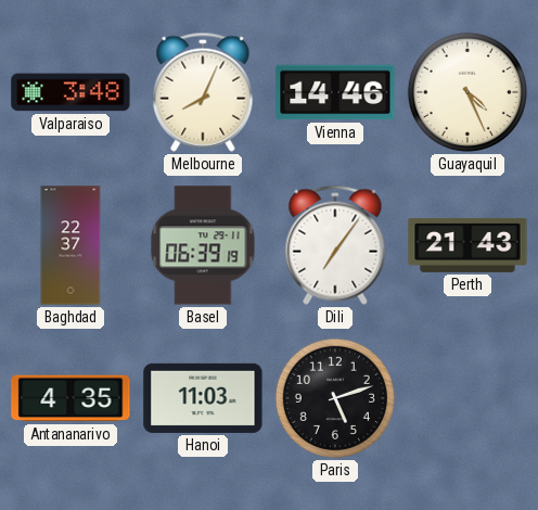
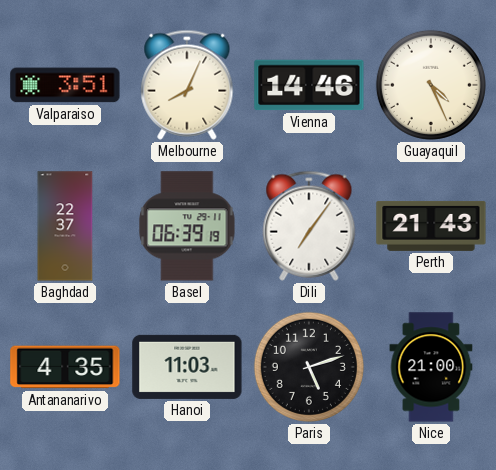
Valparaiso: 3:48 -> 3:51
Nice: none -> 21:00
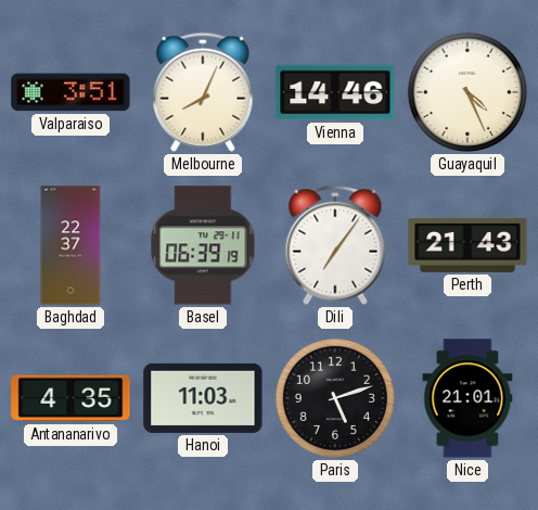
Nice: 21:00 -> 21:01
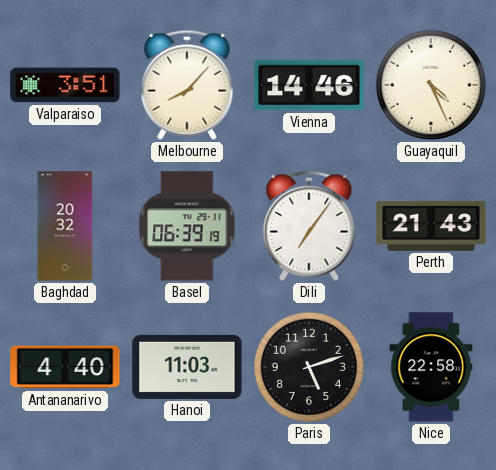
Melbourne: 8:04 -> 8:07
Baghdad: 22:37 -> 20:32
Antananarivo: 4:35 -> 4:40
Nice: 21:01 -> 22:58
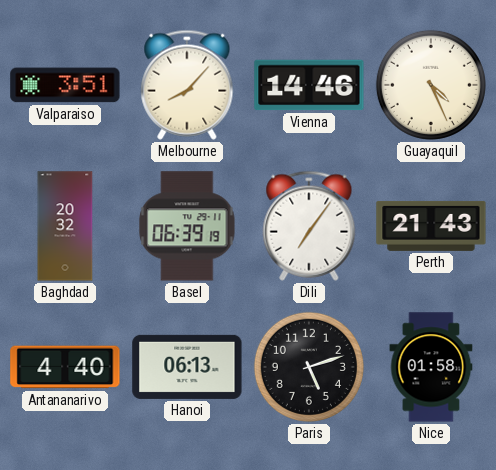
Hanoi: 11:03 -> 06:13
Nice: 22:58 -> 01:58
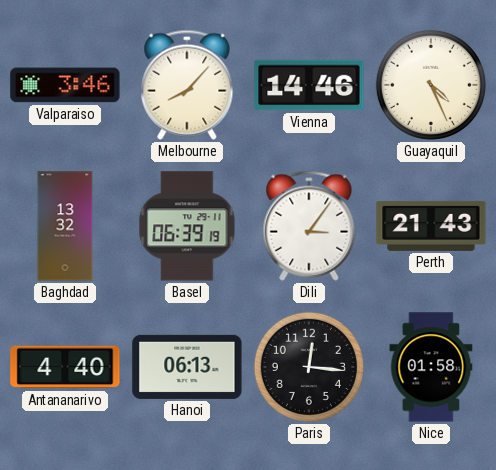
Valparaiso: 3:51 -> 3:46
Baghdad: 20:32 -> 13:32
Dili: 7:06 -> 3:06
Paris: 5:12 -> 12:16
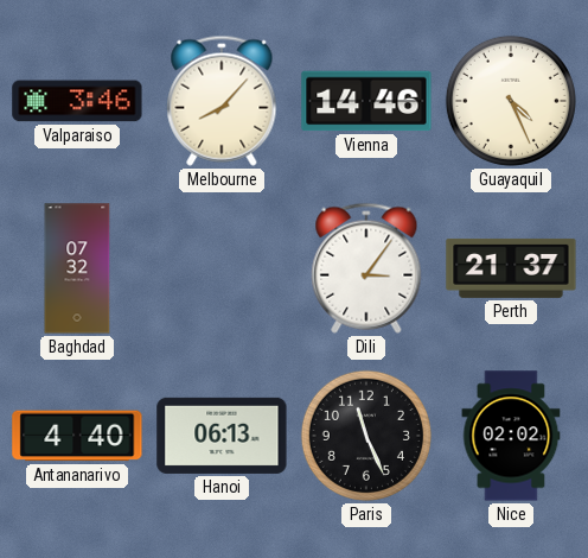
Baghdad: 13:32 -> 07:32
Basel: 06:39 -> none
Perth: 21:43 -> 21:37
Paris: 12:16 -> 11:26
Nice: 01:58 -> 02:02
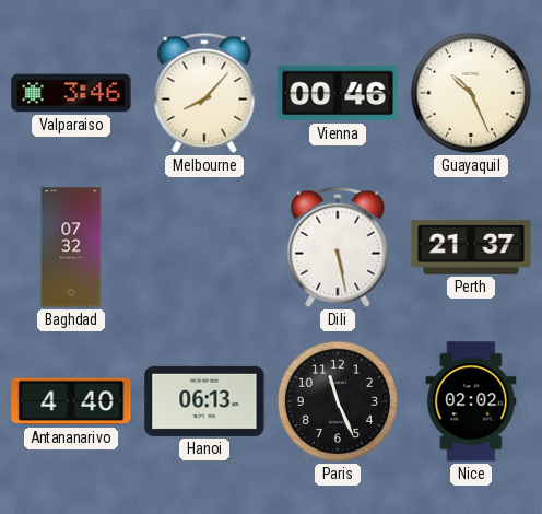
Vienna: 14:46 -> 00:46
Guayaquil: 4:26 -> 10:26
Dili: 3:06 -> 5:28
